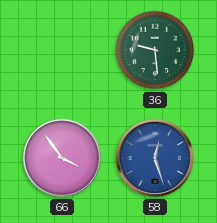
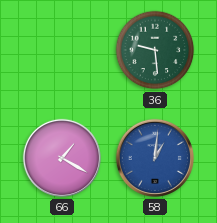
66: 3:54 -> 1:20
58: 12:27 -> 1:01
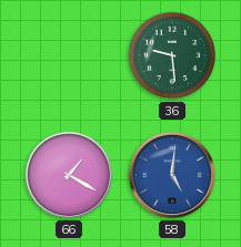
58: 1:01 -> 5:01
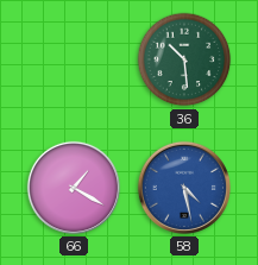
36: 9:29 -> 10:29
58: 5:01 -> 4:28
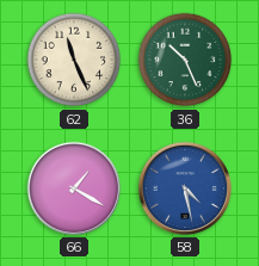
62: none -> 11:26
36: 10:29 -> 10:26
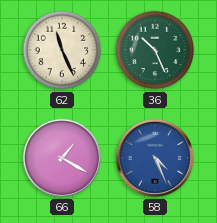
58: 4:28 -> 4:26
